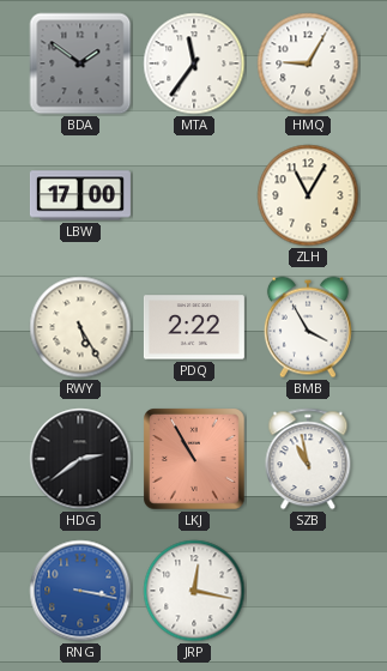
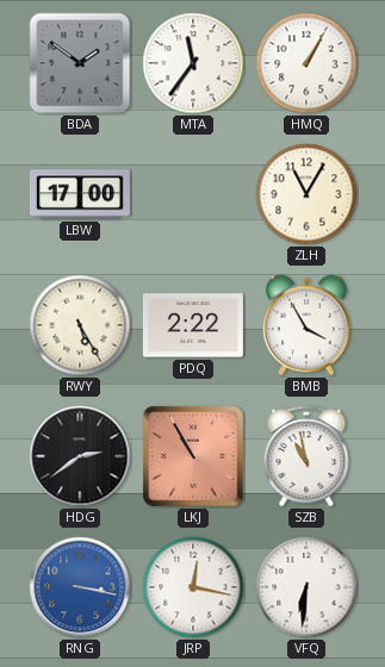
HMQ: 9:05 -> 1:05
VFQ: none -> 6:31
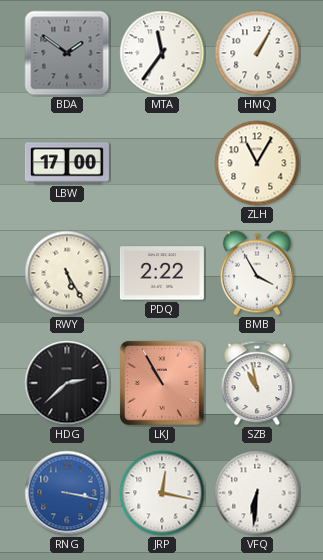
HDG: 2:39 -> 2:38
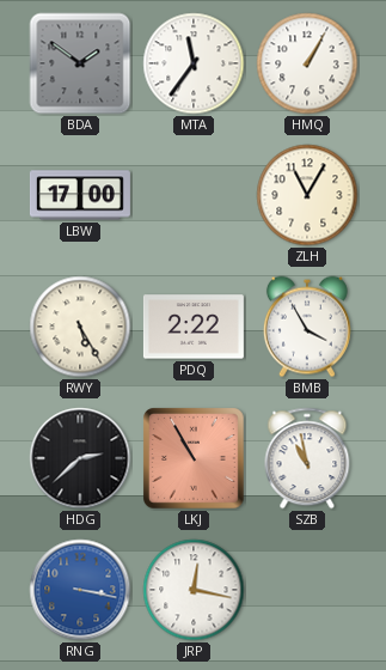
VFQ: 6:31 -> none
